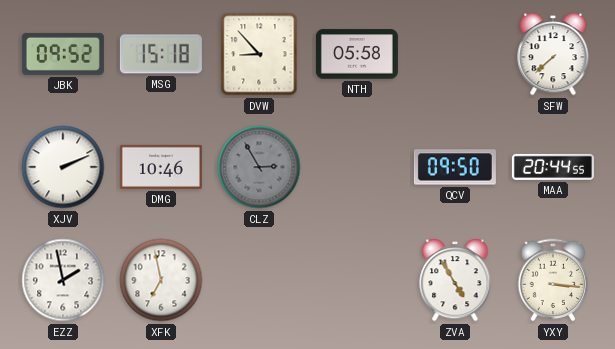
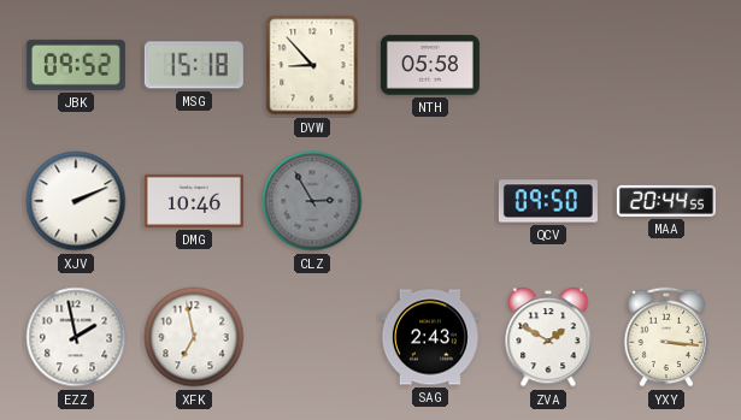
SFW: 7:38 -> none
SAG: none -> 2:43
ZVA: 4:55 -> 1:50
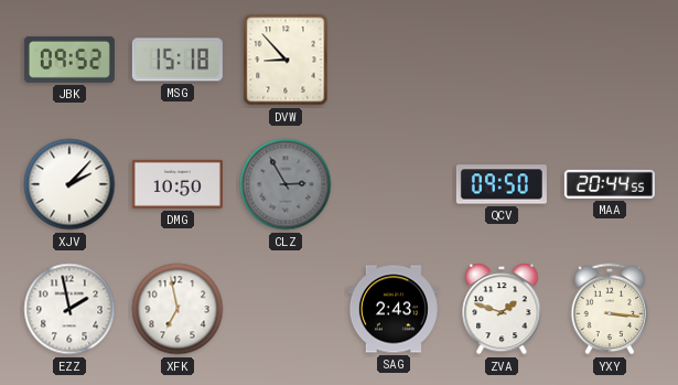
NTH: 05:58 -> none
XJV: 2:11 -> 2:07
DMG: 10:46 -> 10:50
ZVA: 1:50 -> 1:48
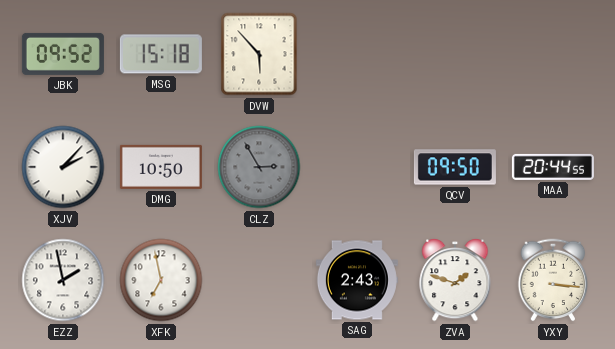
DVW: 8:53 -> 5:53
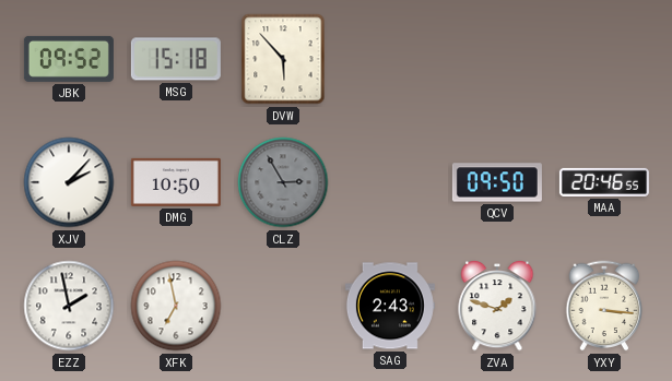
MAA: 20:44 -> 20:46
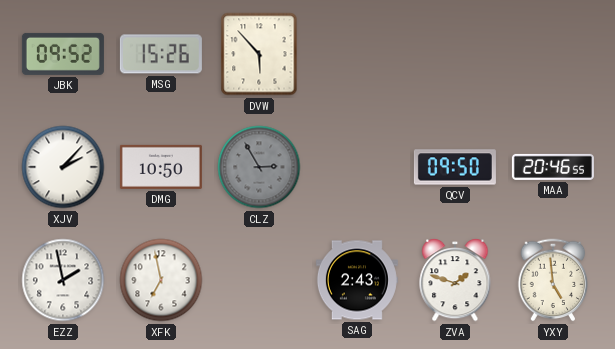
MSG: 15:18 -> 15:26
YXY: 3:16 -> 4:59
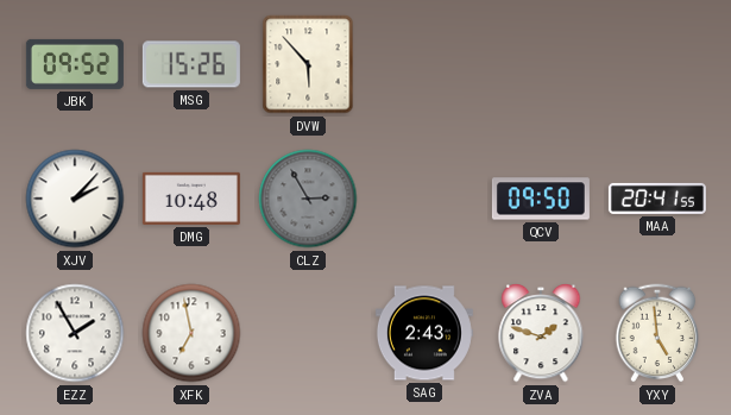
DMG: 10:50 -> 10:48
MAA: 20:46 -> 20:41
EZZ: 1:58 -> 1:55
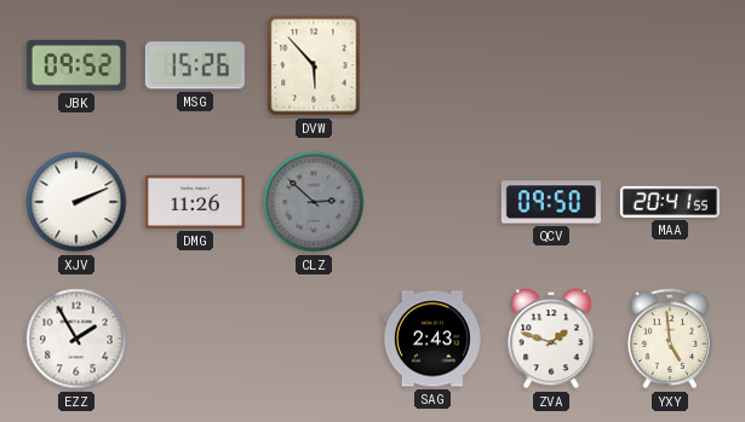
XJV: 2:07 -> 2:11
DMG: 10:48 -> 11:26
CLZ: 2:55 -> 2:52
XFK: 6:58 -> none
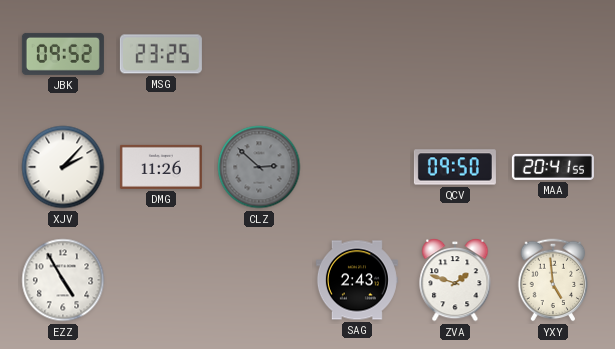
MSG: 15:26 -> 23:25
DVW: 5:53 -> none
XJV: 2:11 -> 2:07
EZZ: 1:55 -> 4:55
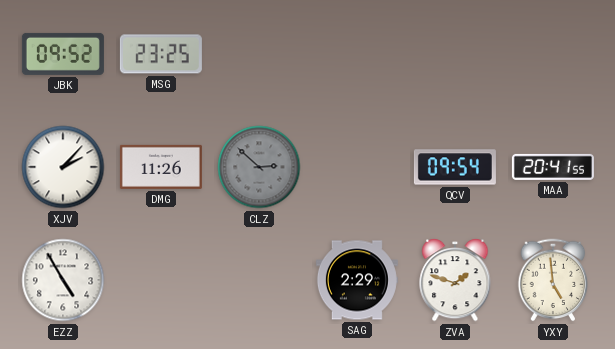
QCV: 09:50 -> 09:54
SAG: 2:43 -> 2:29
